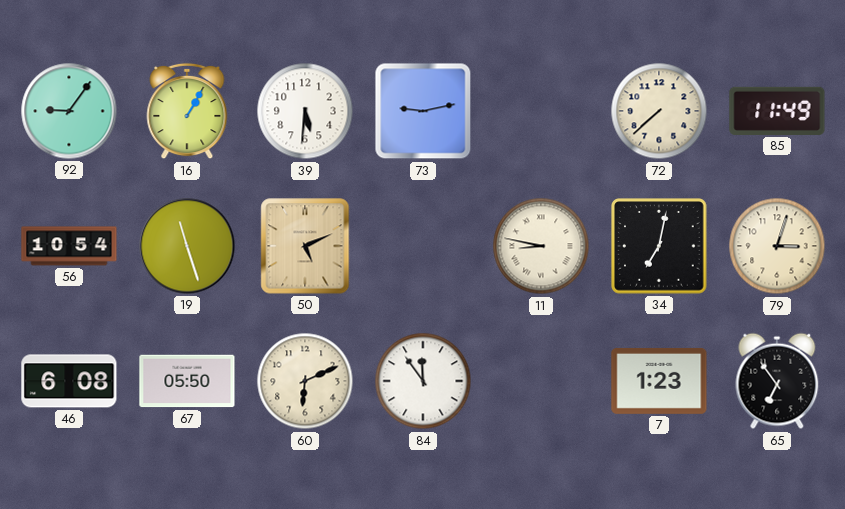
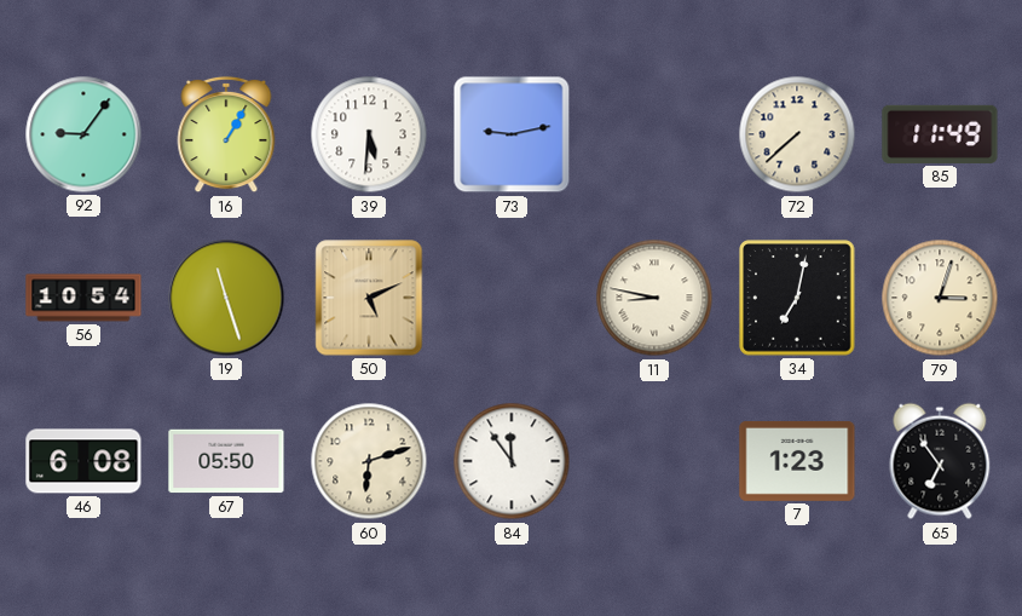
60: 6:11 -> 6:12
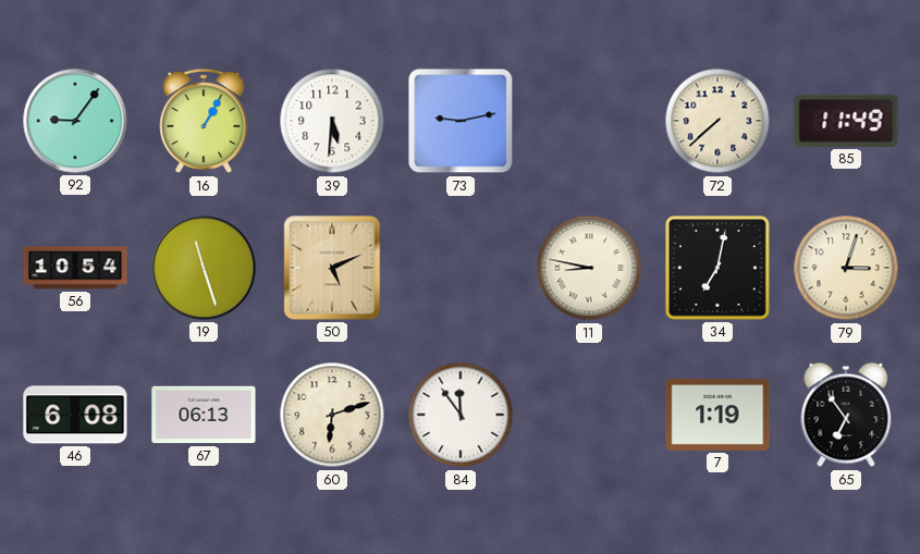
67: 05:50 -> 06:13
7: 1:23 -> 1:19
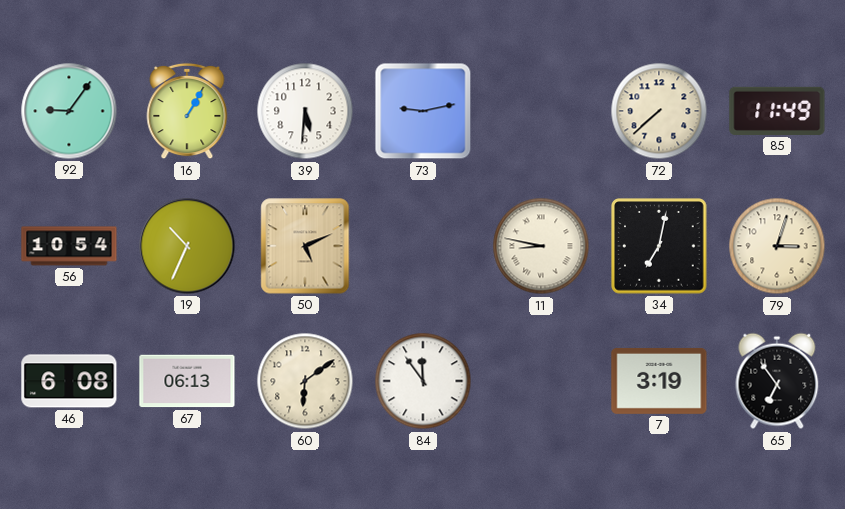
19: 11:27 -> 10:34
60: 6:12 -> 6:09
7: 1:19 -> 3:19
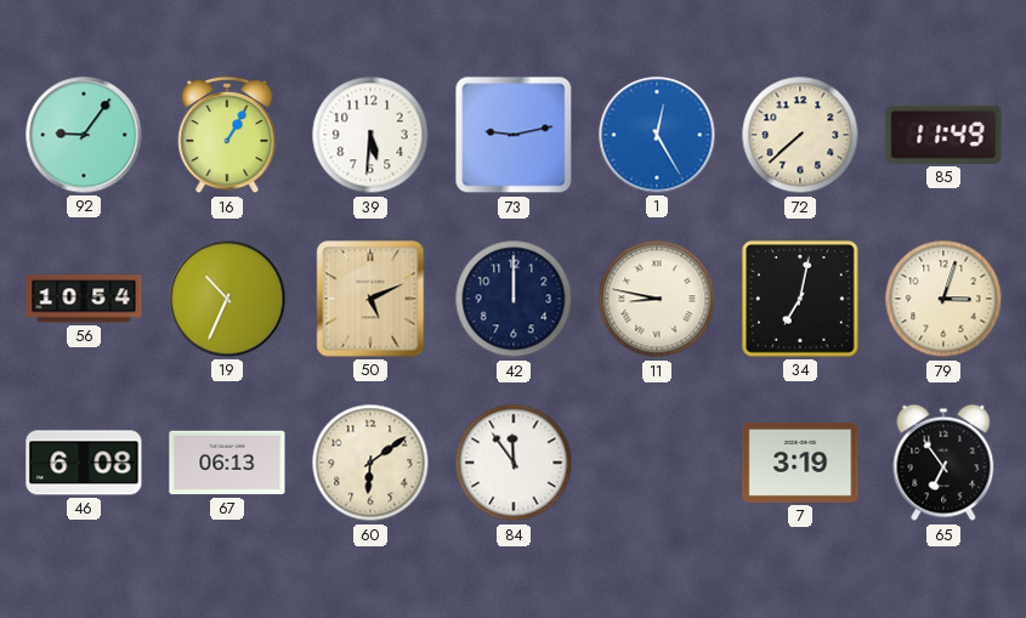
1: none -> 12:25
42: none -> 12:00
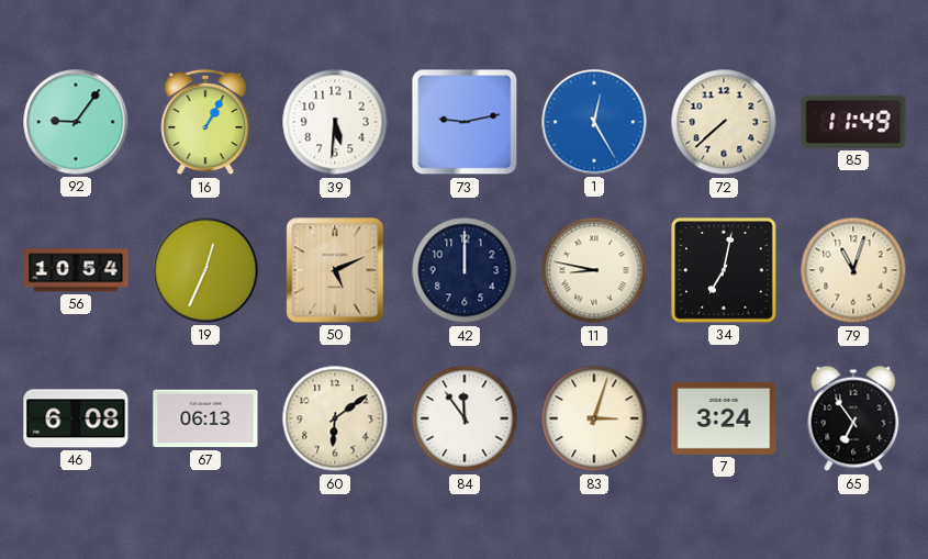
19: 10:34 -> 12:34
79: 3:03 -> 11:03
83: none -> 3:03
7: 3:19 -> 3:24
